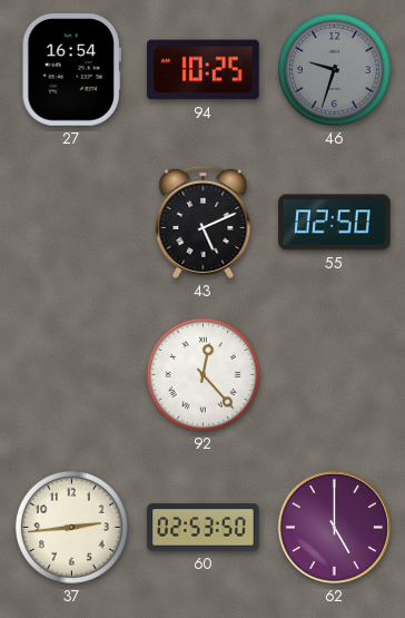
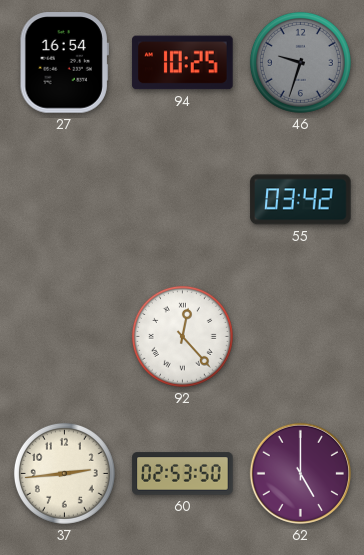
43: 5:11 -> none
55: 02:50 -> 03:42
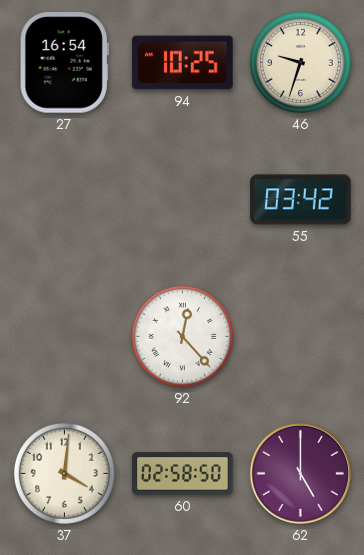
46 dial: grey -> cream
37: 2:44 -> 4:01
60: 02:53 -> 02:58
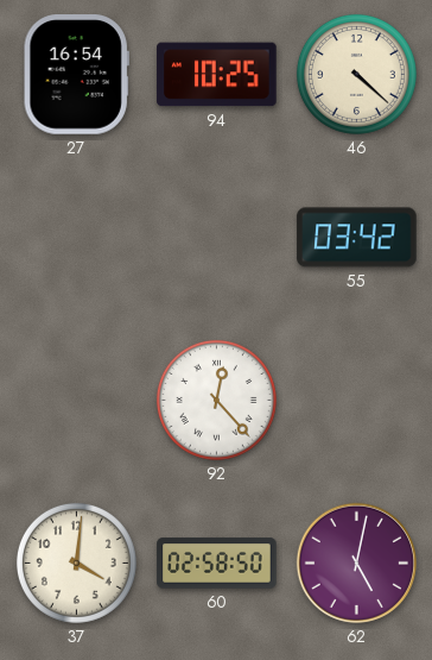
46: 9:33 -> 4:22
62: 5:00 -> 5:02
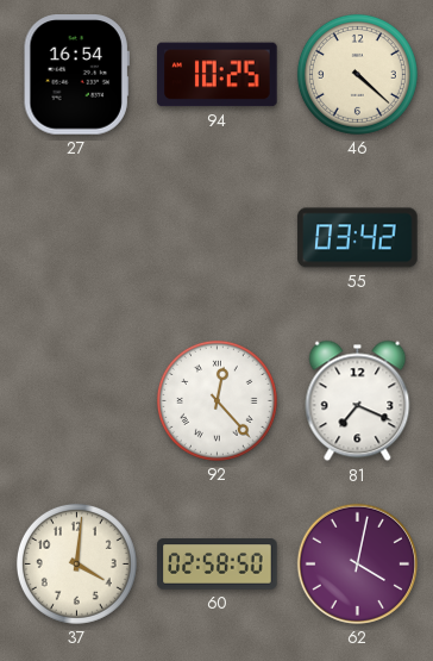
81: none -> 7:19
62: 5:02 -> 4:02
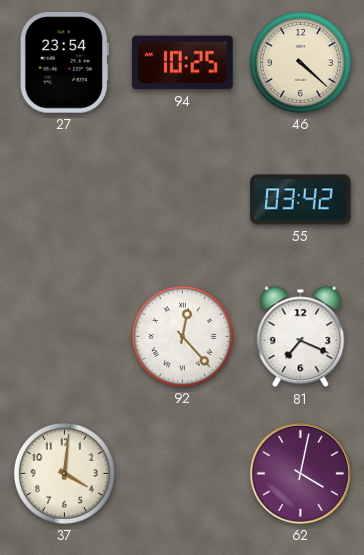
27: 16:54 -> 23:54
60: 02:58 -> none
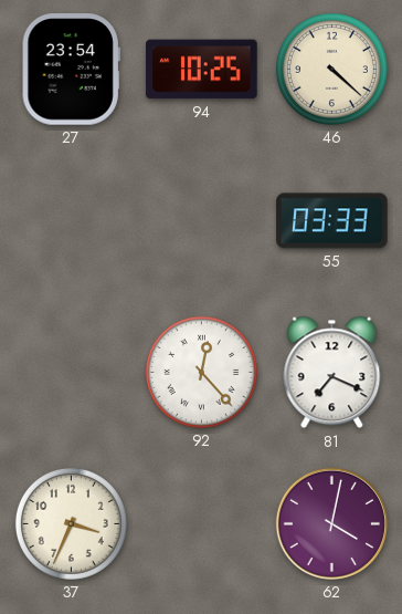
55: 03:42 -> 03:33
37: 4:01 -> 3:34
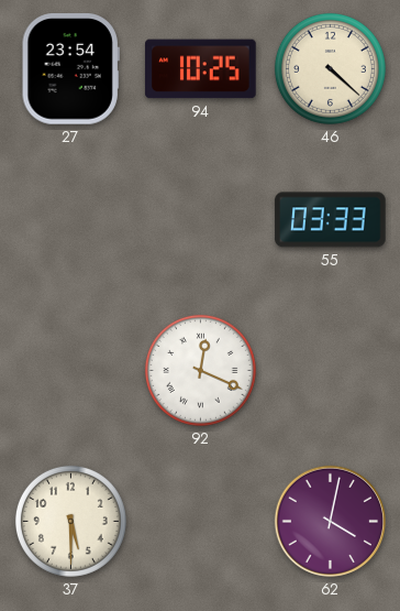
92: 12:23 -> 12:19
81: 7:19 -> none
37: 3:34 -> 5:30
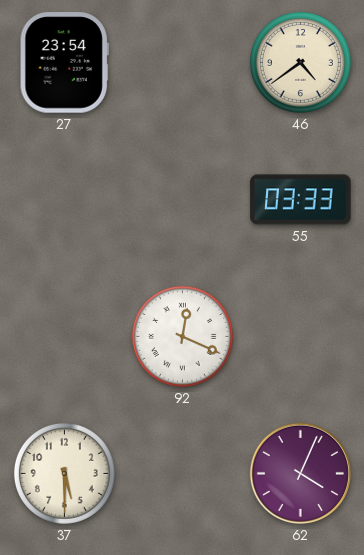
94: 10:25 -> none
46: 4:22 -> 4:39
62: 4:02 -> 4:04
